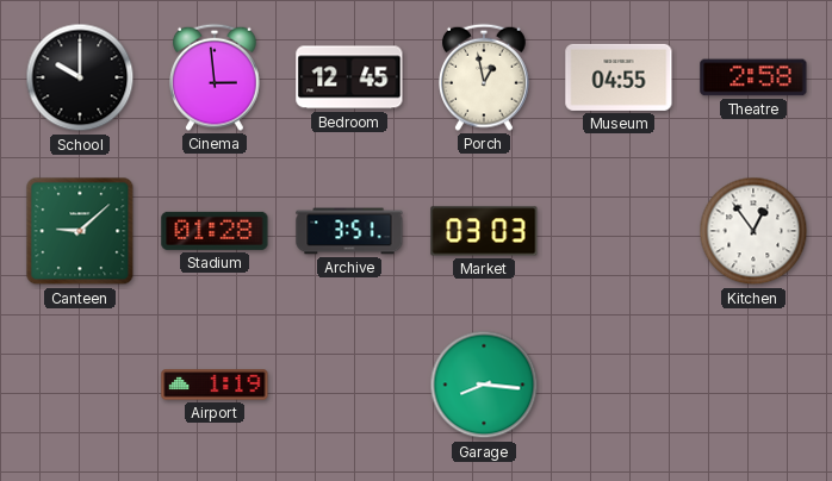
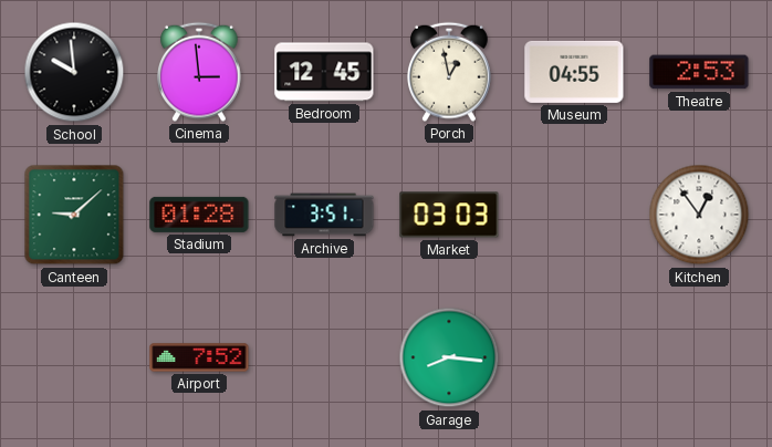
School: 10:00 -> 9:59
Theatre: 2:58 -> 2:53
Airport: 1:19 -> 7:52
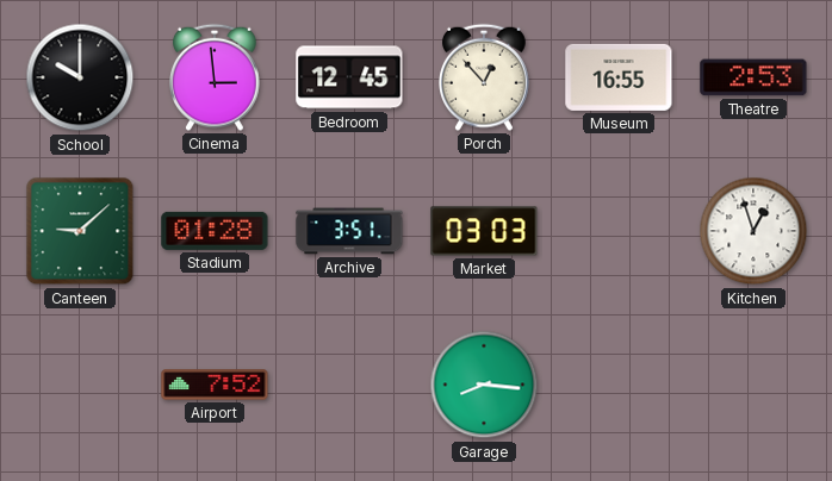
School: 9:59 -> 10:00
Porch: 12:58 -> 12:53
Museum: 04:55 -> 16:55
Kitchen: 12:54 -> 12:57
